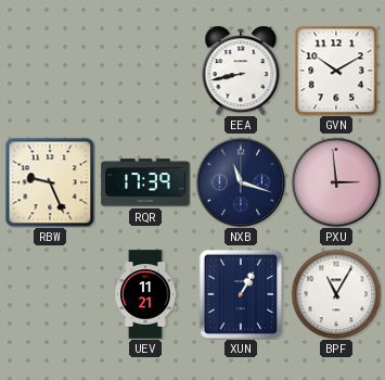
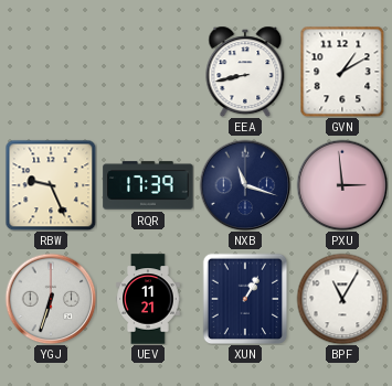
GVN: 10:10 -> 1:10
YGJ: none -> 6:33
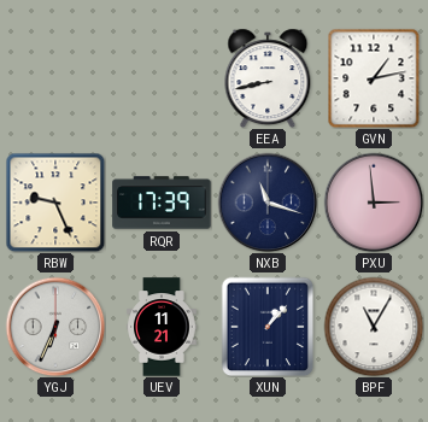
GVN: 1:10 -> 1:13
YGJ: 6:33 -> 6:34
XUN: 1:05 -> 1:07
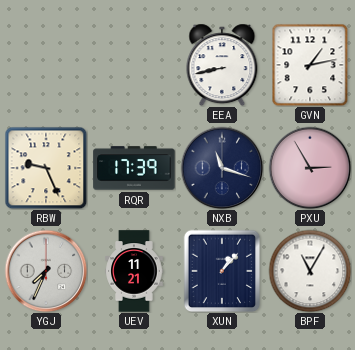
PXU: 2:59 -> 2:55
YGJ: 6:34 -> 7:34
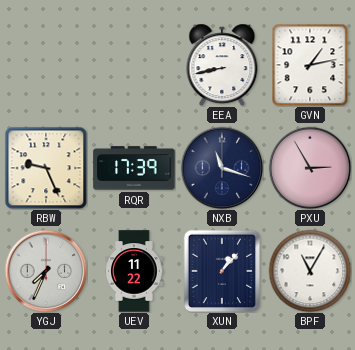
UEV: 11:21 -> 11:22
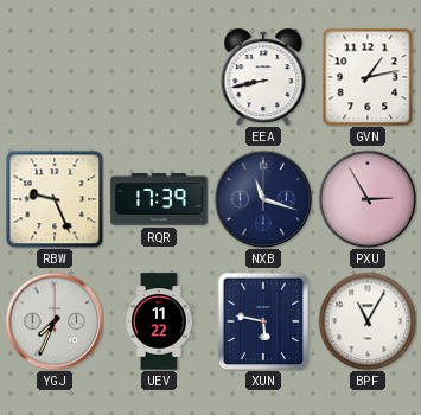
XUN: 1:07 -> 5:47
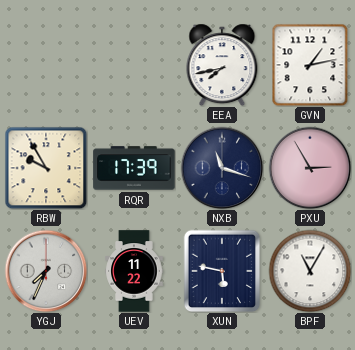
EEA: 8:43 -> 7:43
RBW: 9:26 -> 9:55
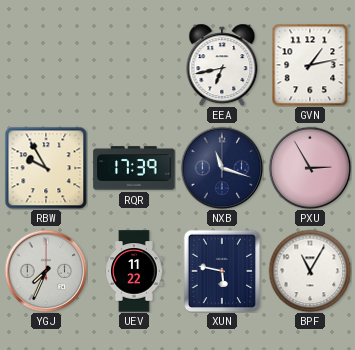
EEA: 7:43 -> 6:43
